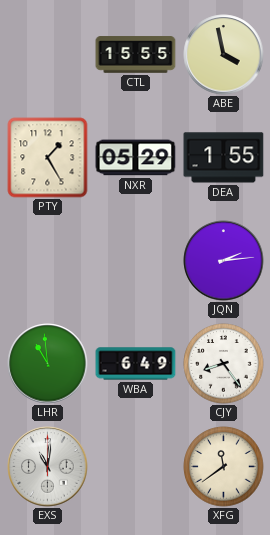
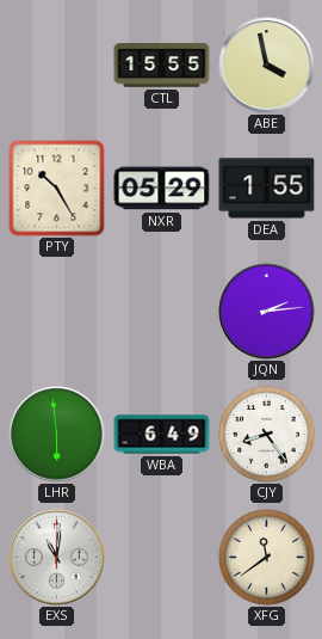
PTY: 1:25 -> 10:25
LHR: 10:59 -> 5:59
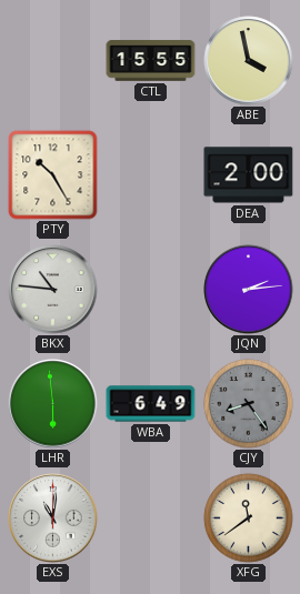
NXR: 05:29 -> none
DEA: 1:55 -> 2:00
BKX: none -> 10:46
CJY dial: white -> grey
